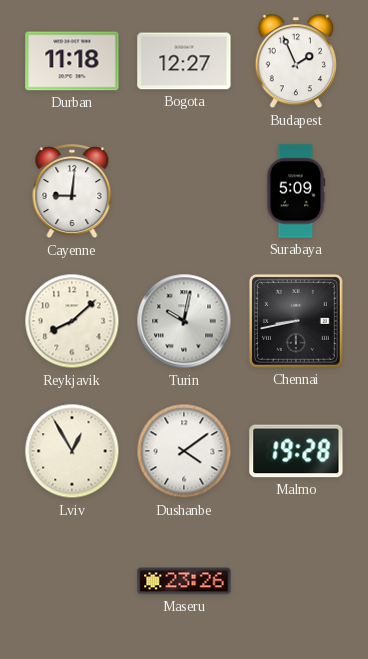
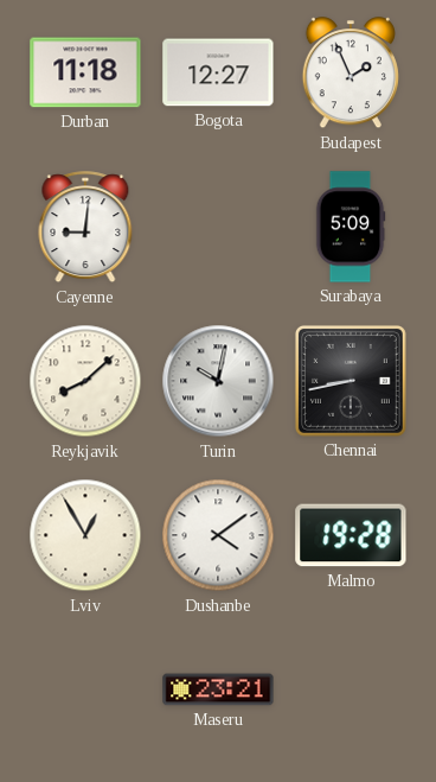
Maseru: 23:26 -> 23:21
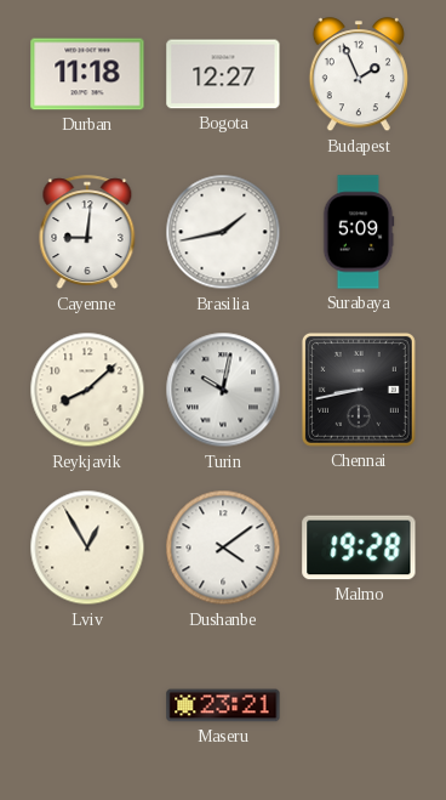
Brasilia: none -> 1:43
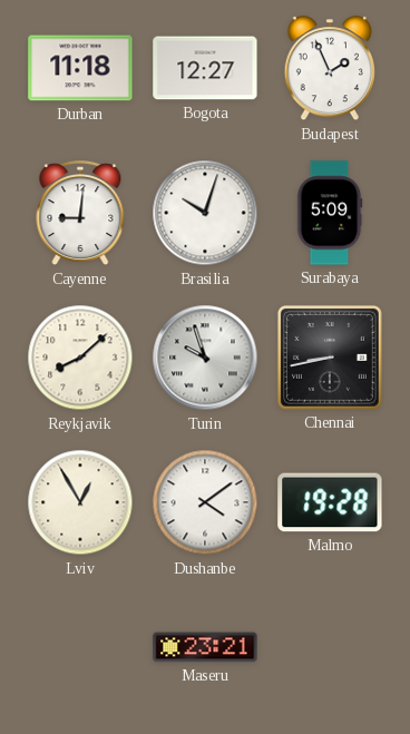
Brasilia: 1:43 -> 10:03
Turin: 10:02 -> 9:57
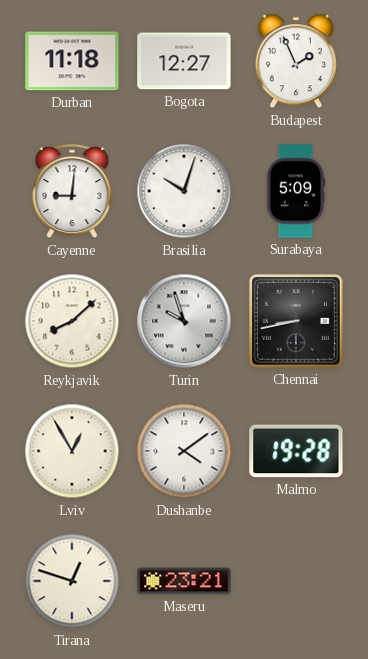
Tirana: none -> 12:48
